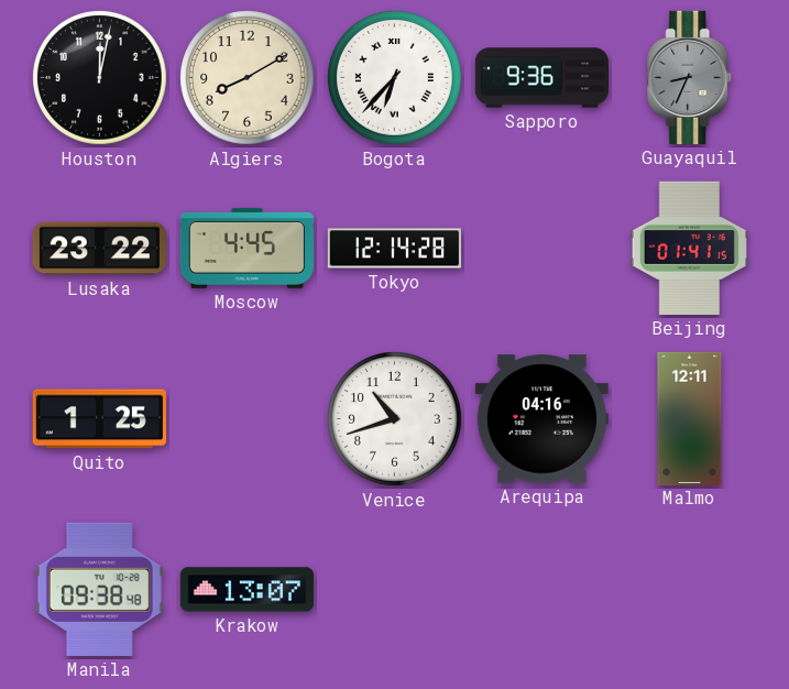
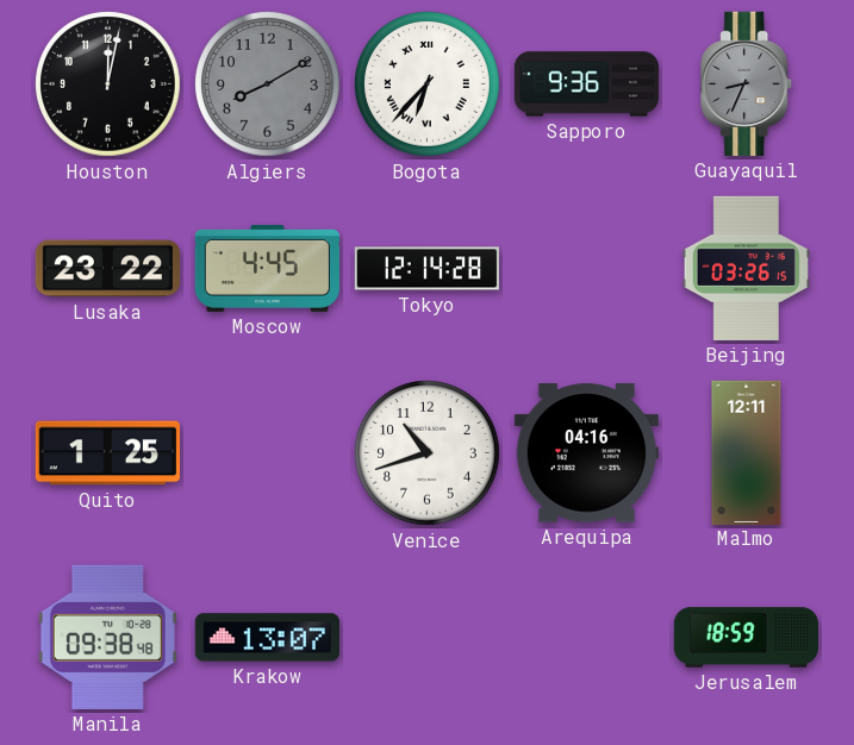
Algiers dial: cream -> grey
Beijing: 01:41 -> 03:26
Jerusalem: none -> 18:59
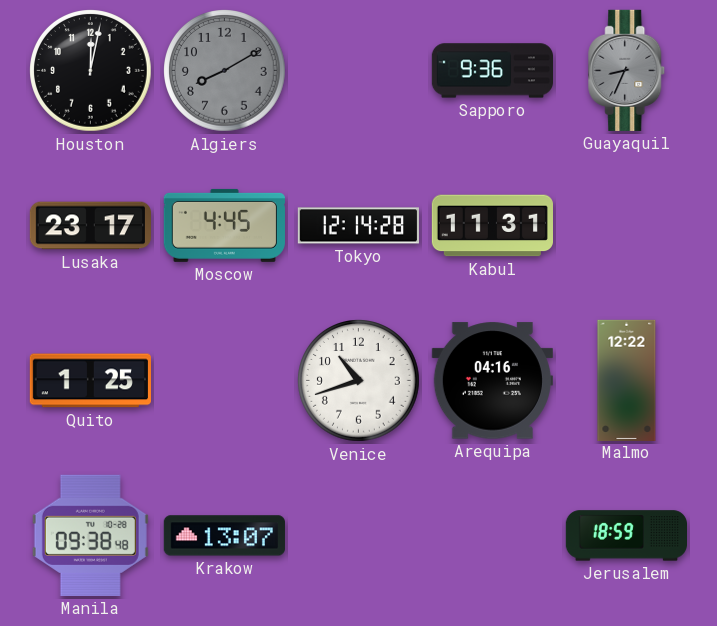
Bogota: 6:37 -> none
Lusaka: 23:22 -> 23:17
Kabul: none -> 11:31
Beijing: 03:26 -> none
Malmo: 12:11 -> 12:22
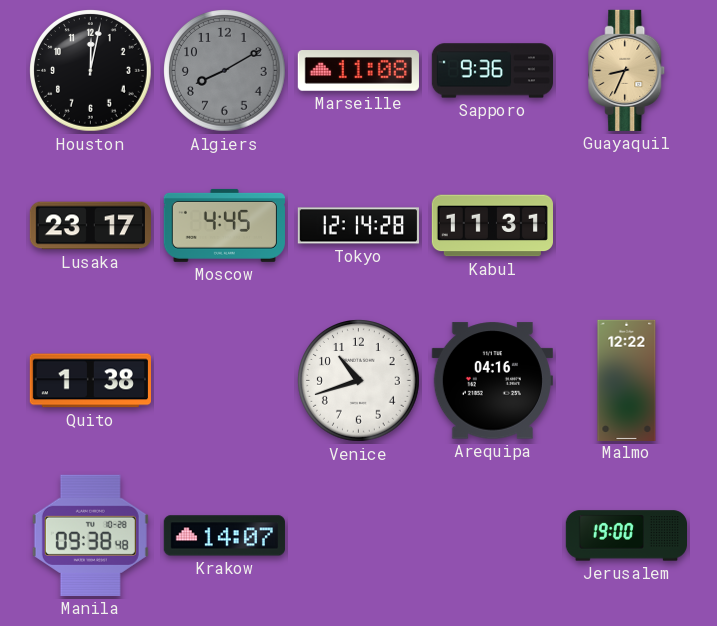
Marseille: none -> 11:08
Guayaquil dial: grey -> champagne
Quito: 1:25 -> 1:38
Krakow: 13:07 -> 14:07
Jerusalem: 18:59 -> 19:00
